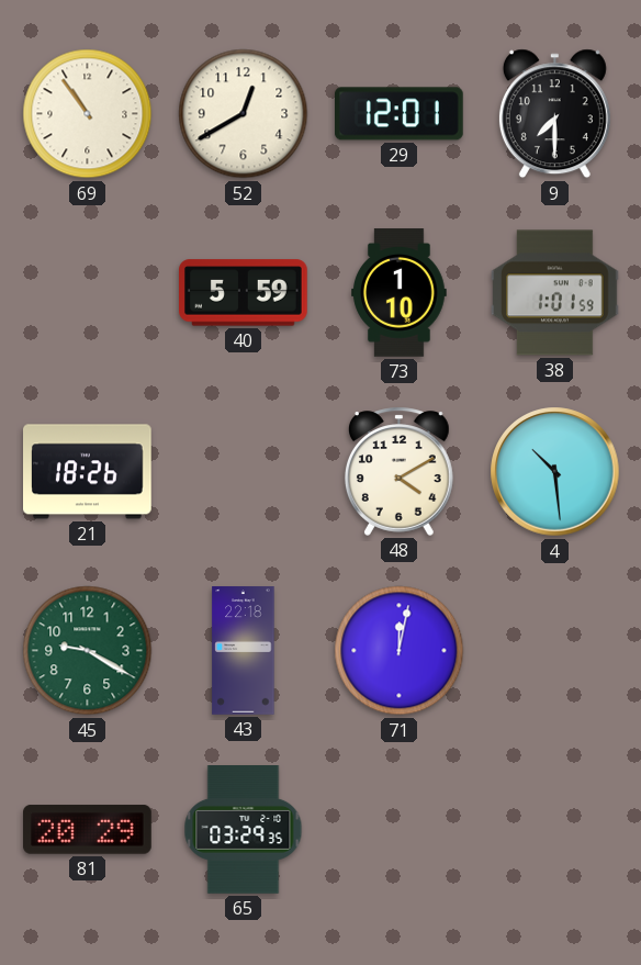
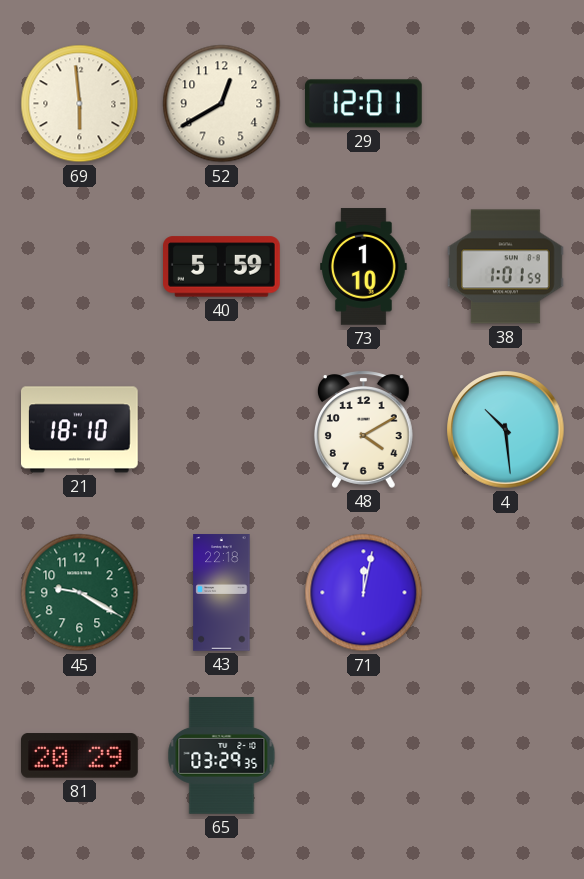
69: 10:54 -> 5:59
9: 7:30 -> none
21: 18:26 -> 18:10
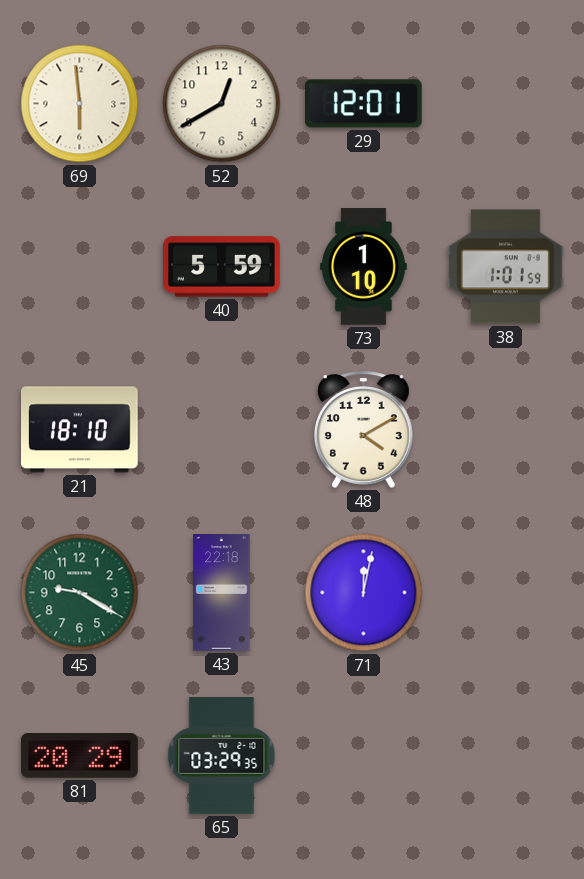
4: 10:29 -> none
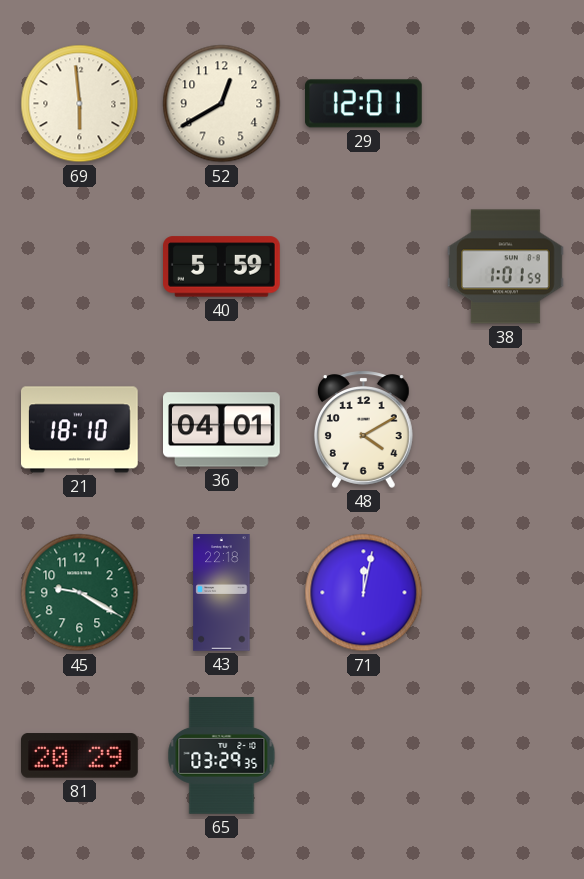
73: 1:10 -> none
36: none -> 04:01
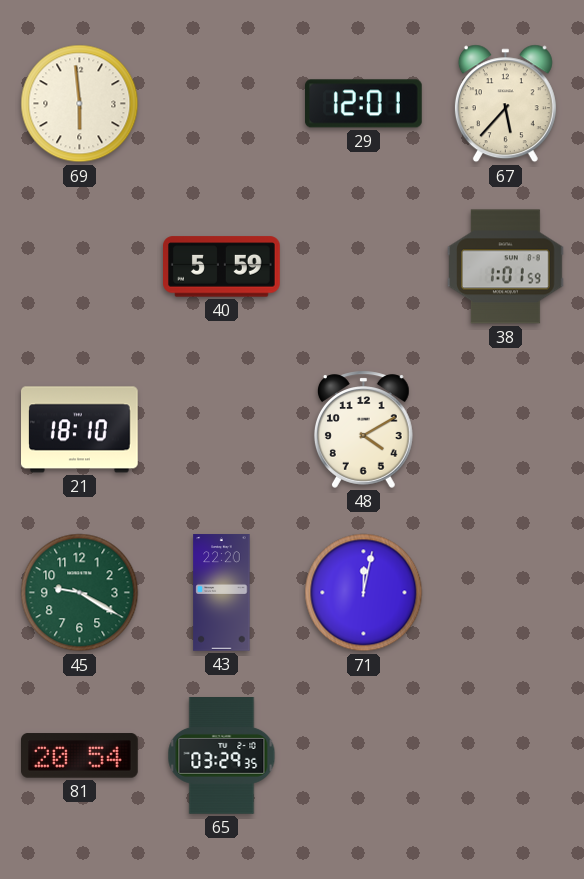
52: 12:40 -> none
67: none -> 5:37
36: 04:01 -> none
43: 22:18 -> 22:20
81: 20:29 -> 20:54
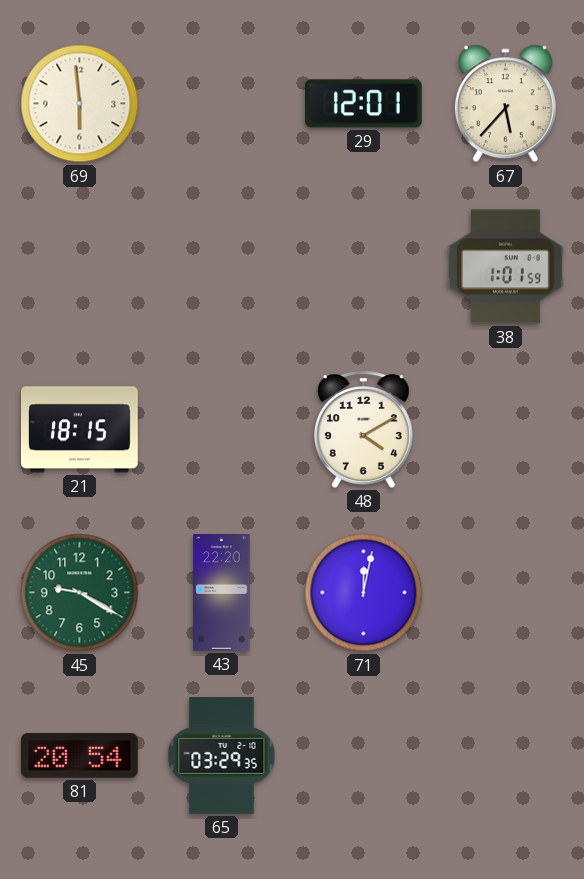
40: 5:59 -> none
21: 18:10 -> 18:15
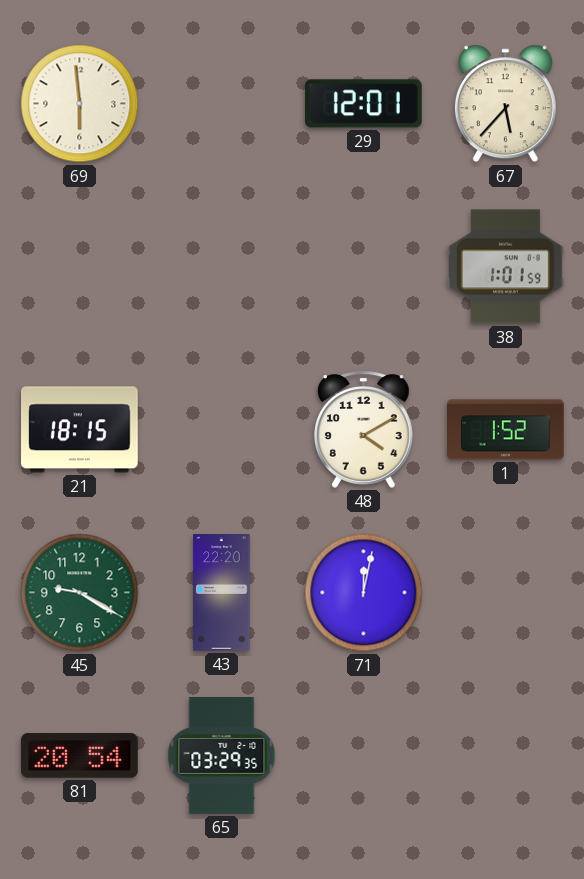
1: none -> 1:52
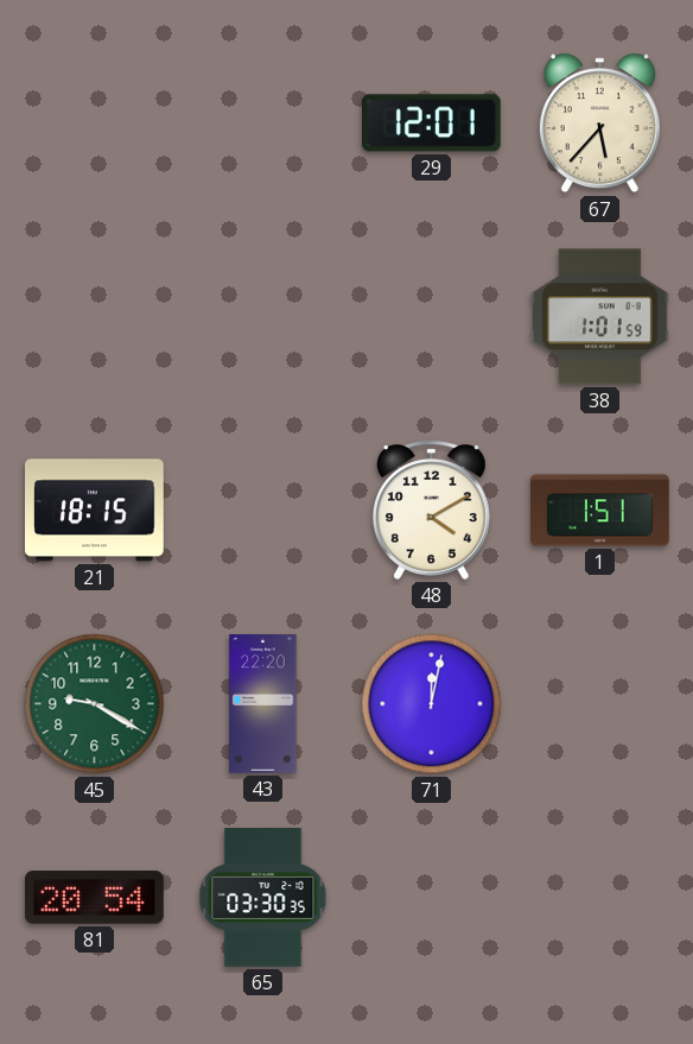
69: 5:59 -> none
1: 1:52 -> 1:51
65: 03:29 -> 03:30
